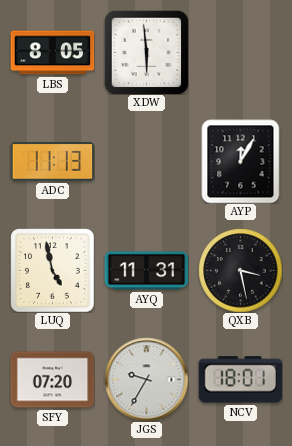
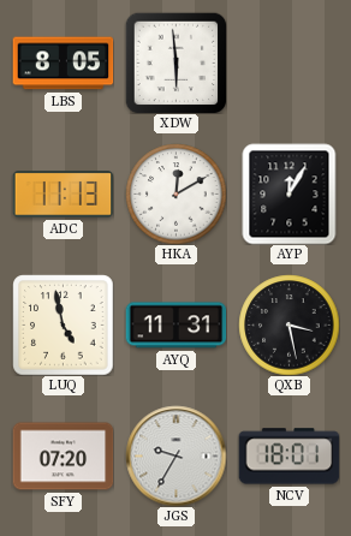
HKA: none -> 12:10
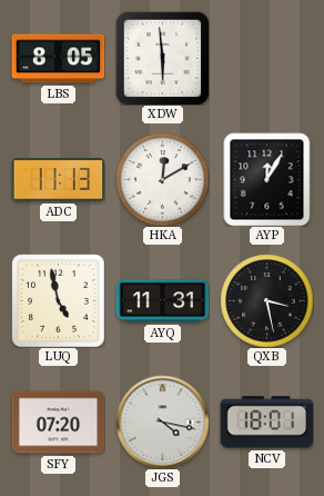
JGS: 9:35 -> 4:17
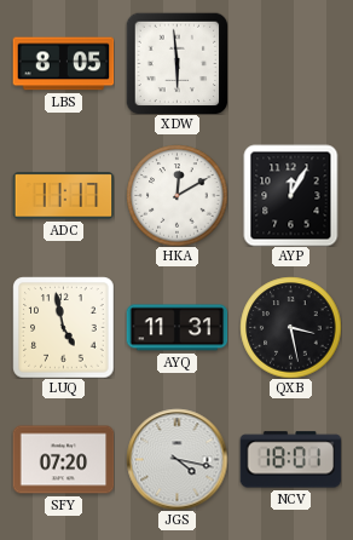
ADC: 11:13 -> 11:17
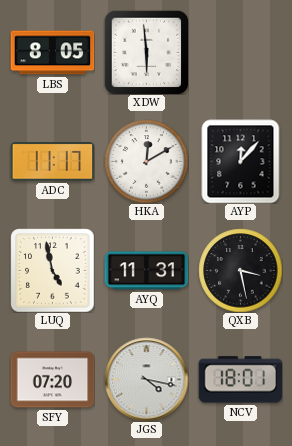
AYP: 12:05 -> 12:07
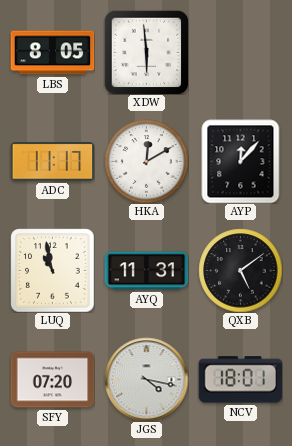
LUQ: 4:58 -> 10:58
QXB: 3:28 -> 5:09
